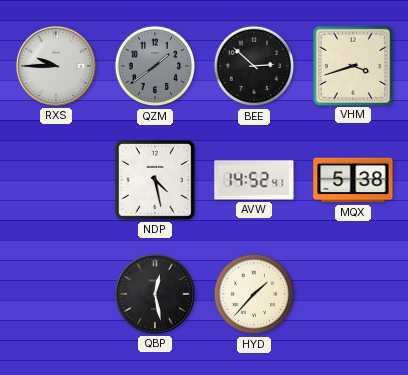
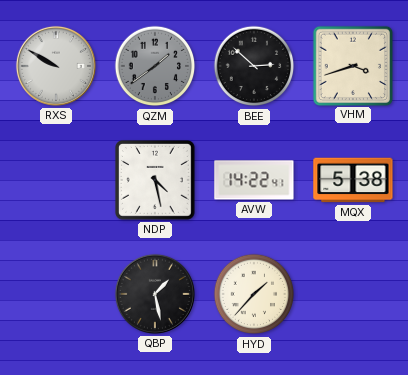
RXS: 9:45 -> 9:50
AVW: 14:52 -> 14:22
QBP: 12:28 -> 1:28
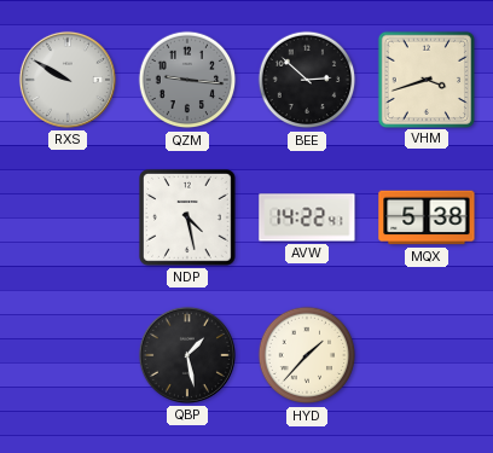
QZM: 1:39 -> 9:16
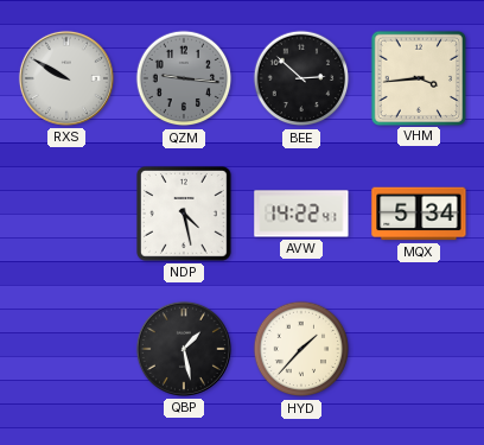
VHM: 3:42 -> 3:44
MQX: 5:38 -> 5:34
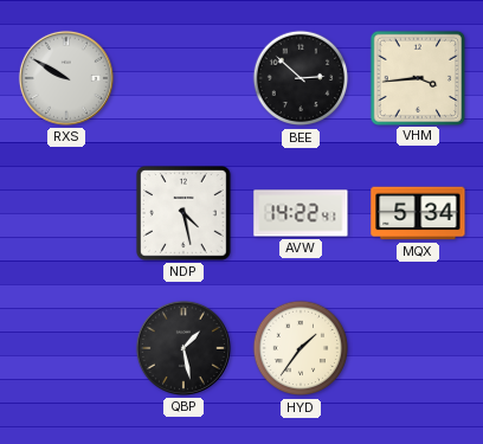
QZM: 9:16 -> none
HYD: 1:37 -> 1:36
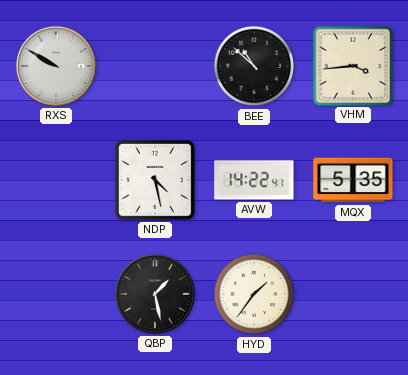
BEE: 2:52 -> 10:52
MQX: 5:34 -> 5:35
